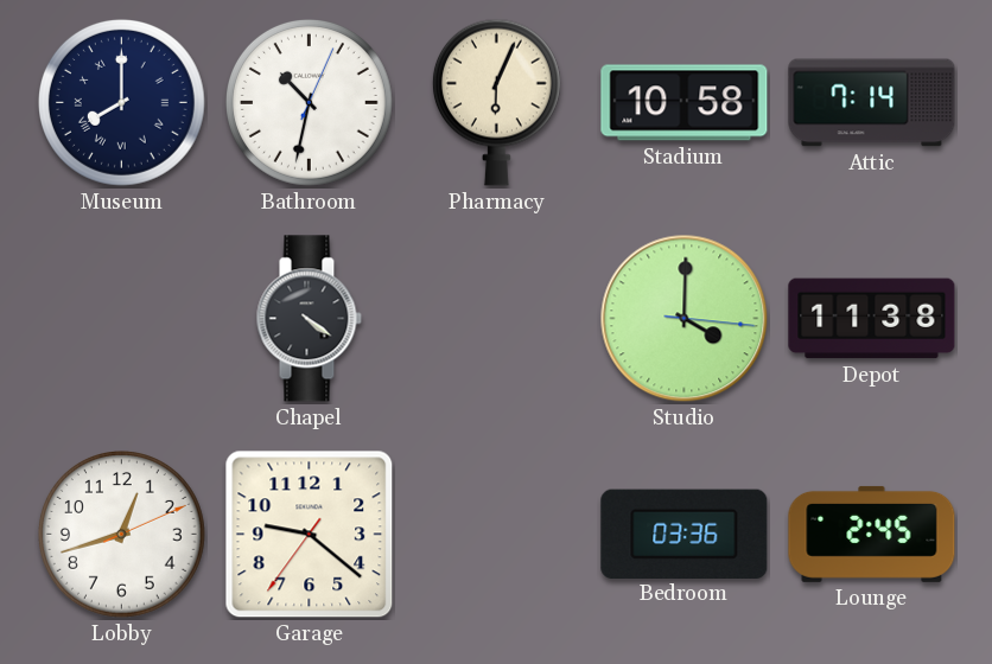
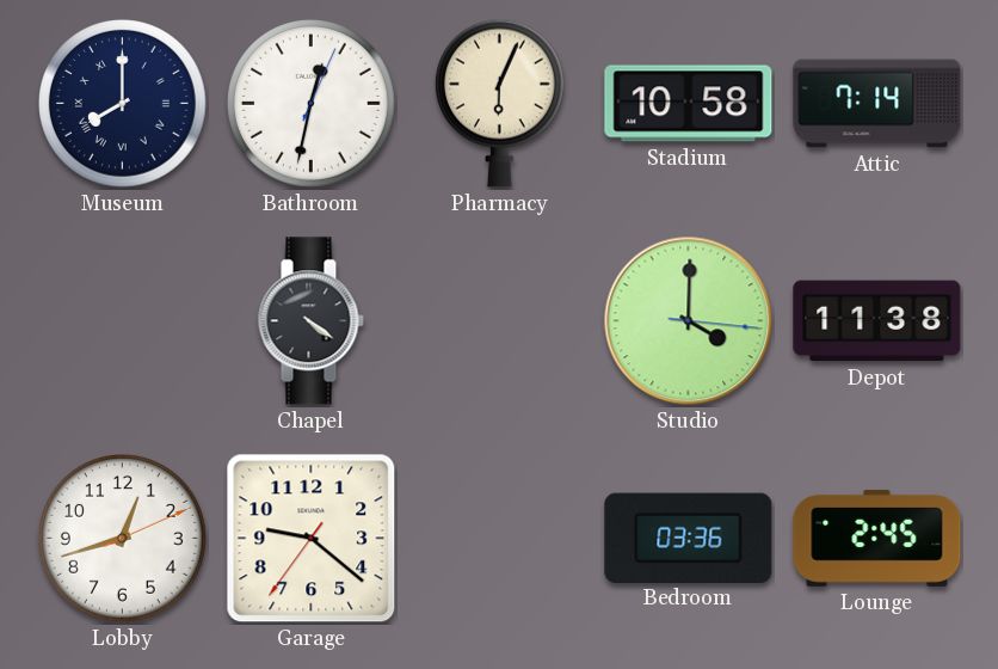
Bathroom: 10:32 -> 12:32
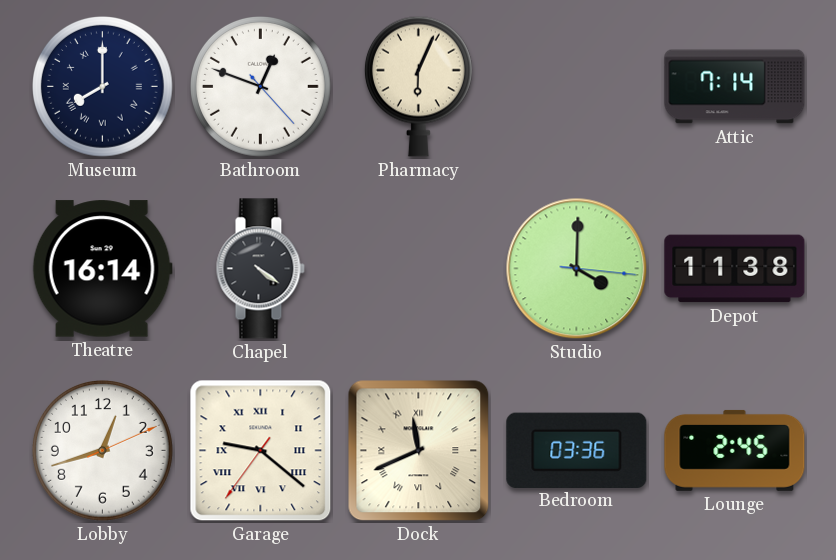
Bathroom: 12:32 -> 12:48
Stadium: 10:58 -> none
Theatre: none -> 16:14
Garage numerals: Arabic -> Roman
Dock: none -> 11:41
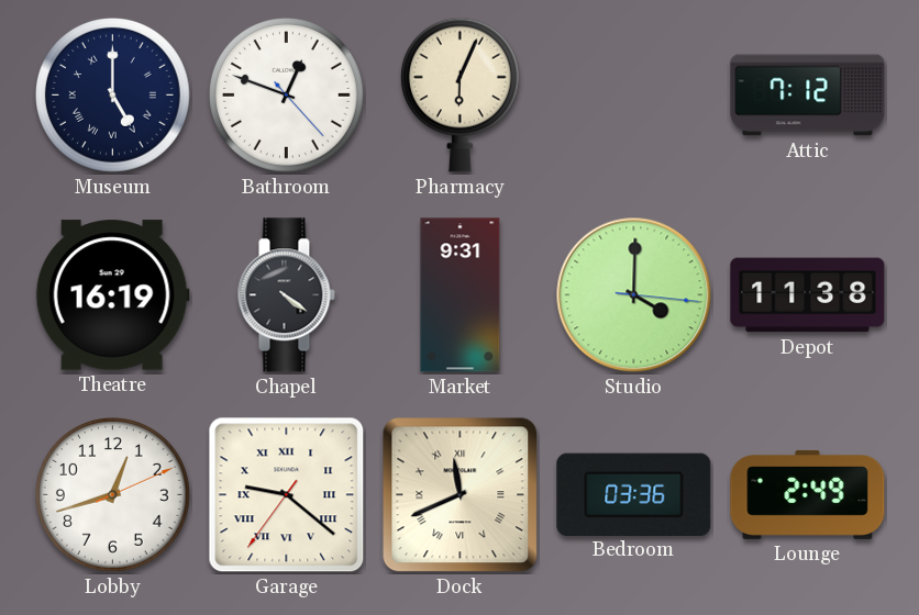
Museum: 8:00 -> 5:00
Attic: 7:14 -> 7:12
Theatre: 16:14 -> 16:19
Market: none -> 9:31
Lounge: 2:45 -> 2:49
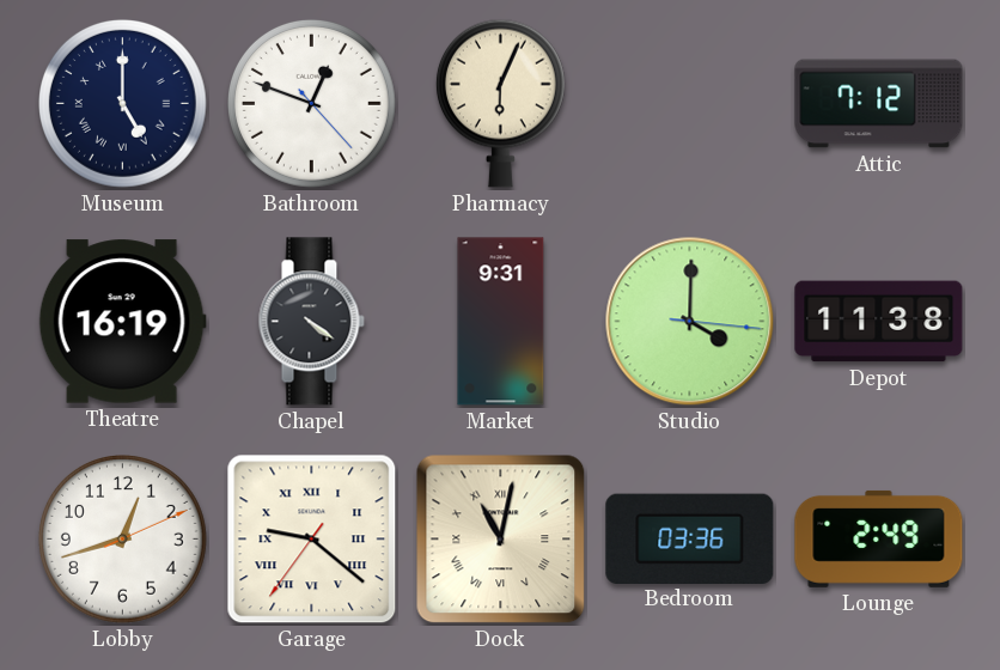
Dock: 11:41 -> 11:02
